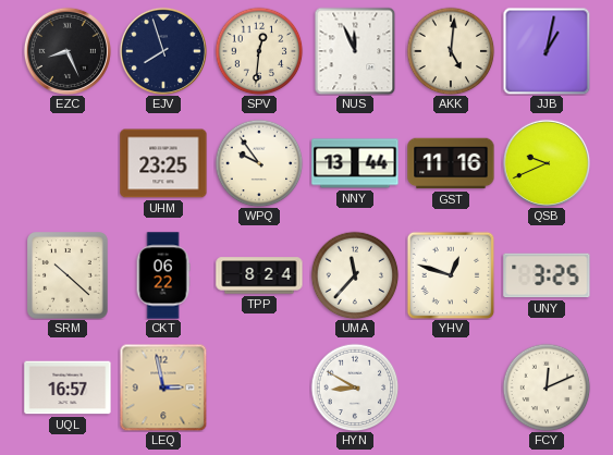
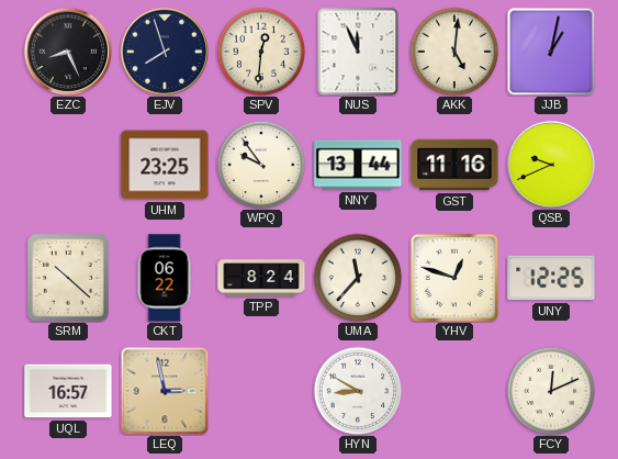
UNY: 3:25 -> 12:25
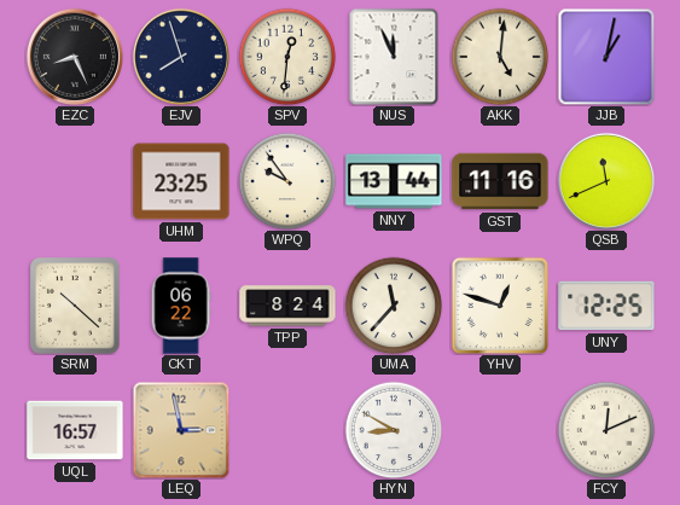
QSB: 9:41 -> 11:41
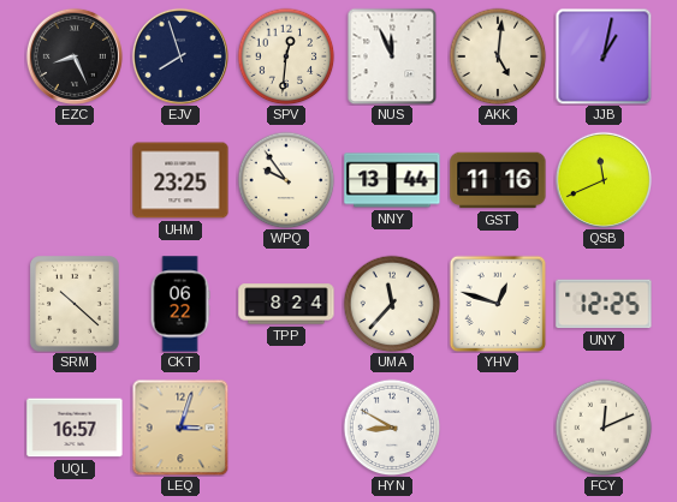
LEQ: 2:58 -> 3:03
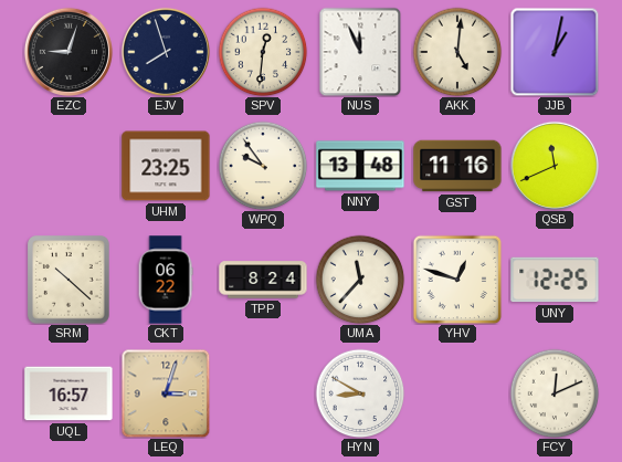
EZC: 8:26 -> 9:03
NNY: 13:44 -> 13:48
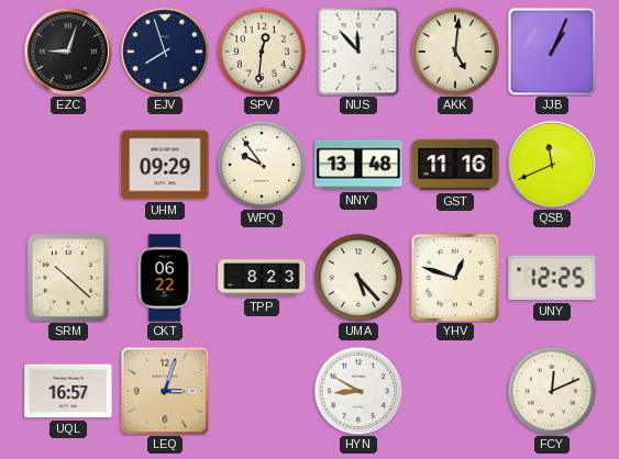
NUS: 11:56 -> 11:53
JJB: 1:02 -> 1:04
UHM: 23:25 -> 09:29
TPP: 8:24 -> 8:23
UMA: 11:37 -> 5:23
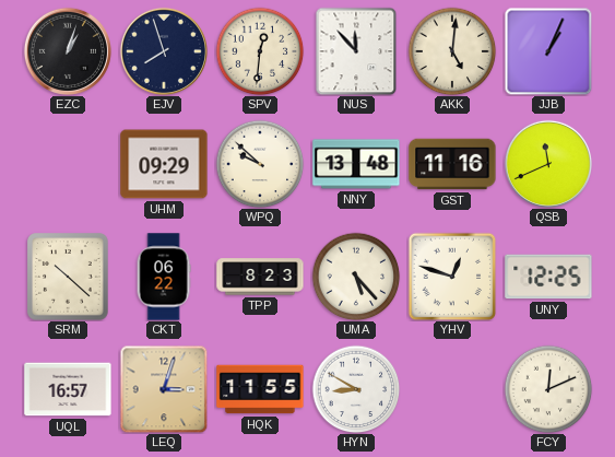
EZC: 9:03 -> 1:03
WPQ: 9:54 -> 9:52
HQK: none -> 11:55
